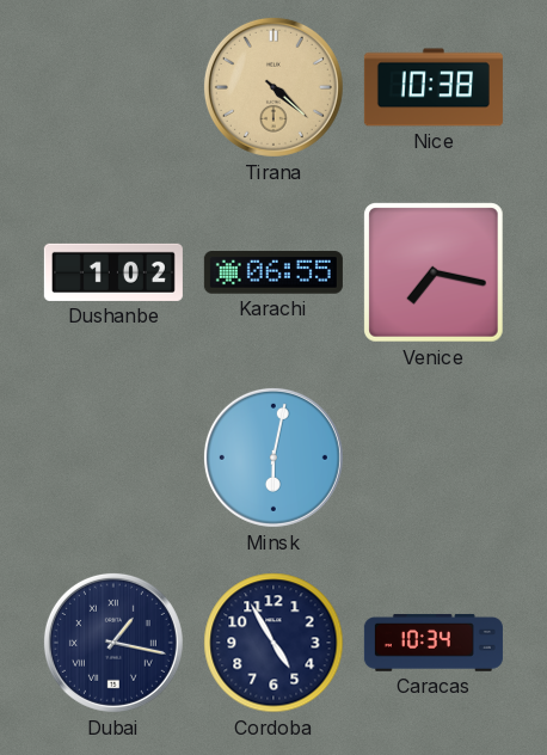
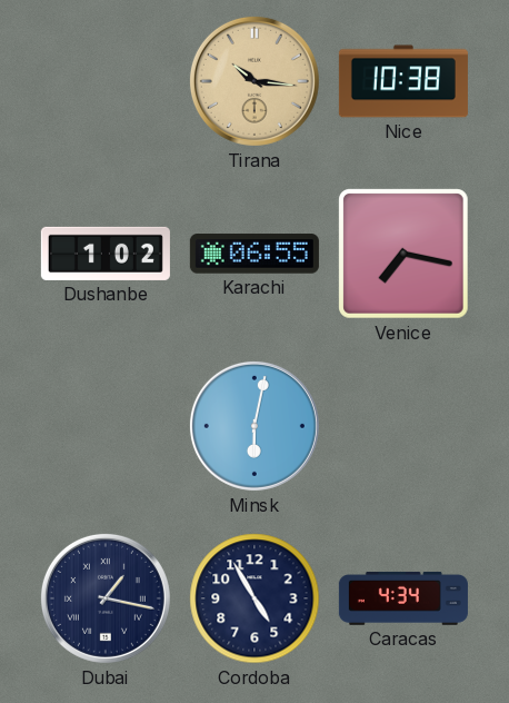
Tirana: 4:22 -> 10:16
Caracas: 10:34 -> 4:34
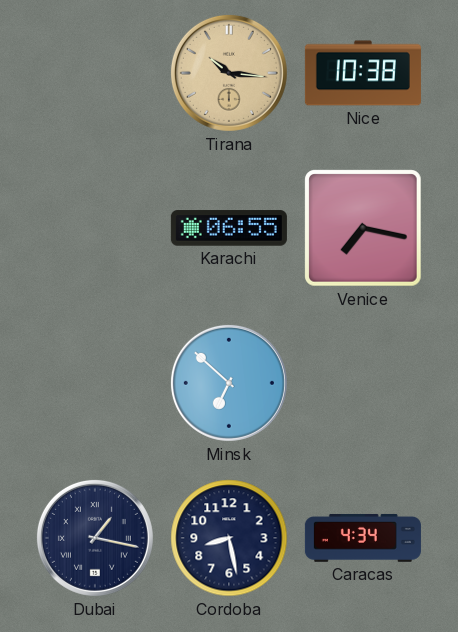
Dushanbe: 1:02 -> none
Minsk: 6:02 -> 6:52
Cordoba: 4:55 -> 8:28
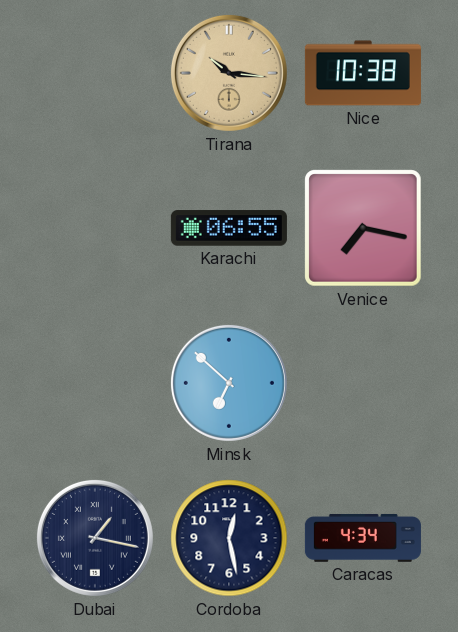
Cordoba: 8:28 -> 12:28
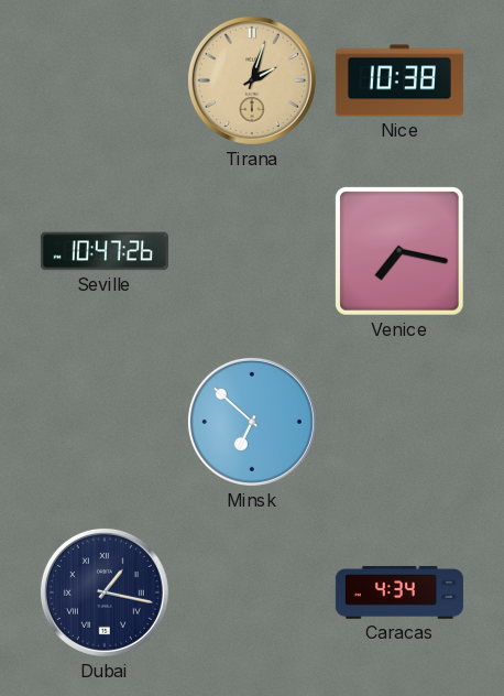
Tirana: 10:16 -> 2:03
Seville: none -> 10:47
Karachi: 06:55 -> none
Cordoba: 12:28 -> none
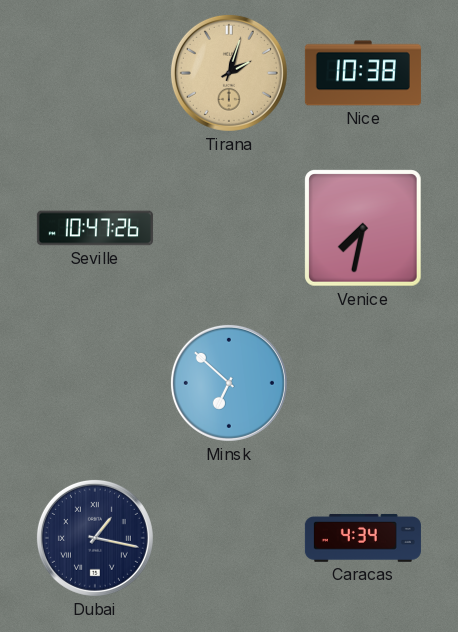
Venice: 7:17 -> 7:32
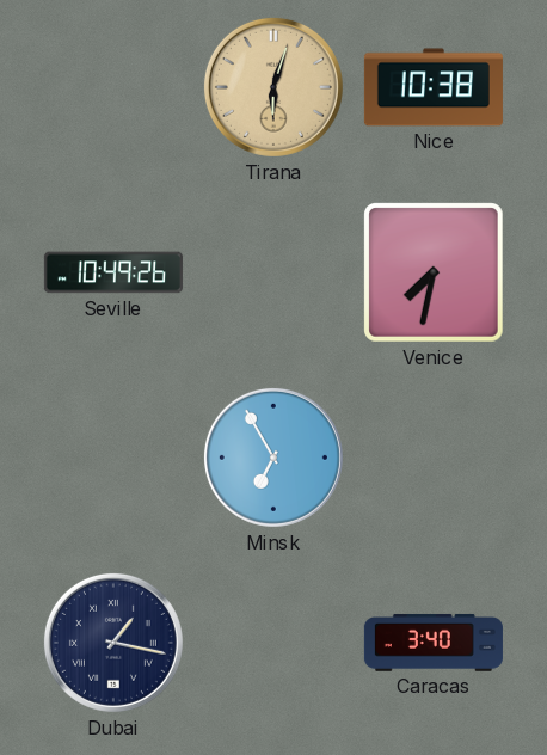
Tirana: 2:03 -> 6:03
Seville: 10:47 -> 10:49
Minsk: 6:52 -> 6:55
Caracas: 4:34 -> 3:40
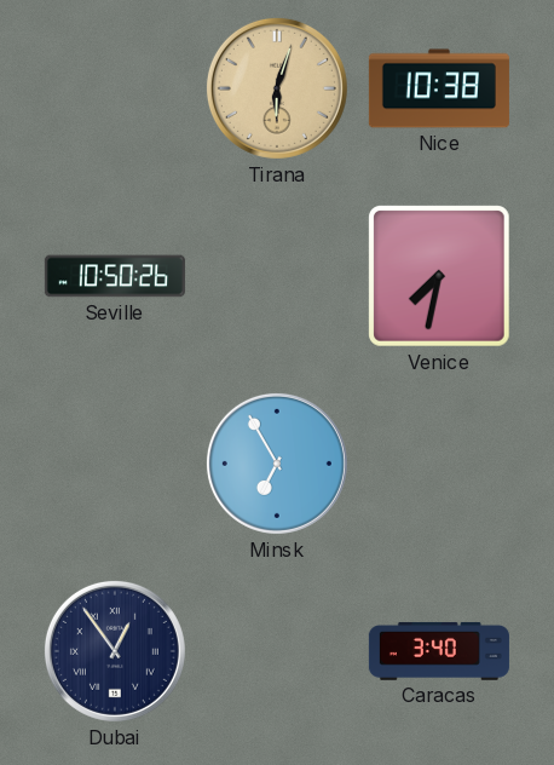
Seville: 10:49 -> 10:50
Dubai: 1:17 -> 12:54
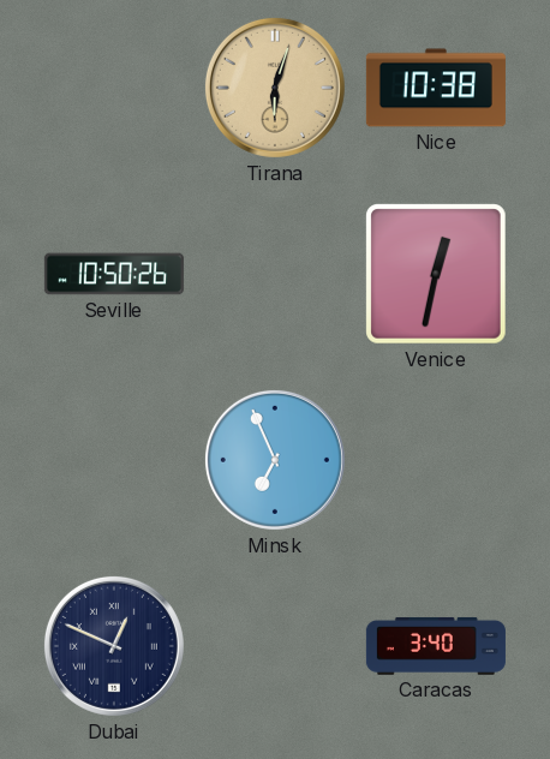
Venice: 7:32 -> 12:32
Minsk: 6:55 -> 6:56
Dubai: 12:54 -> 12:49
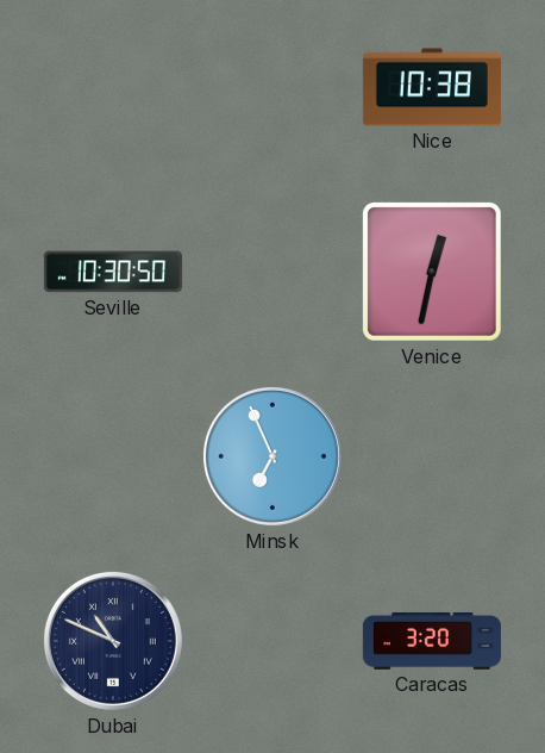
Tirana: 6:03 -> none
Seville: 10:50 -> 10:30
Dubai: 12:49 -> 10:49
Caracas: 3:40 -> 3:20
